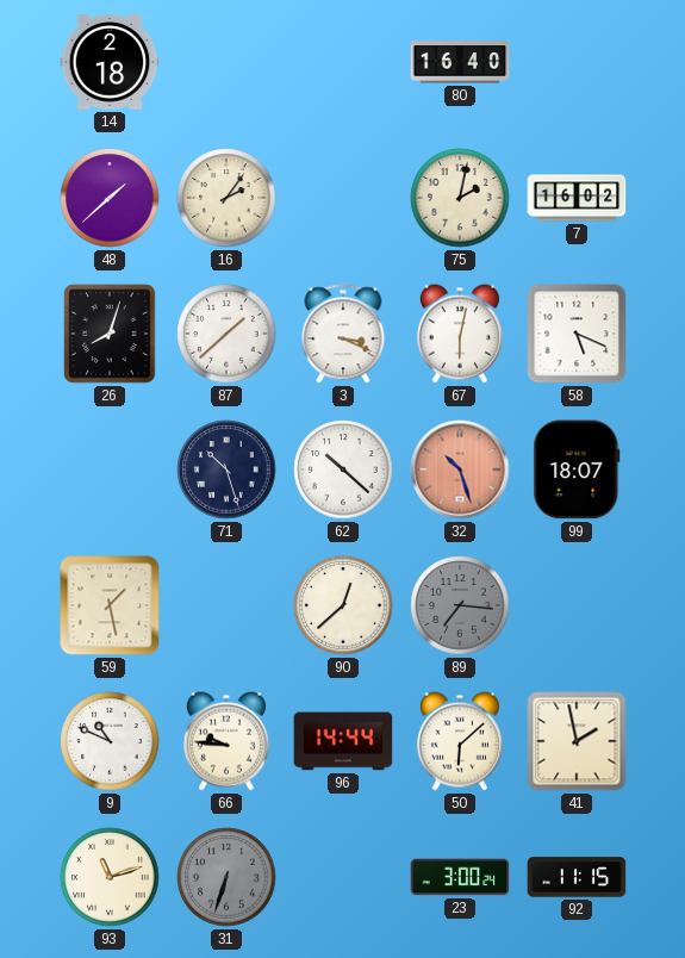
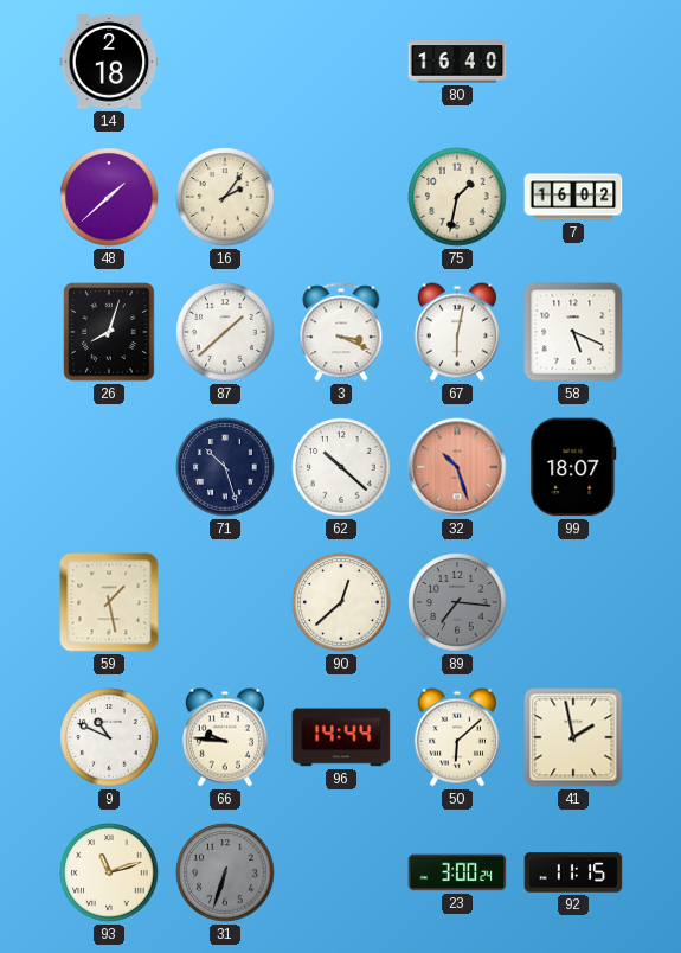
75: 2:02 -> 1:32
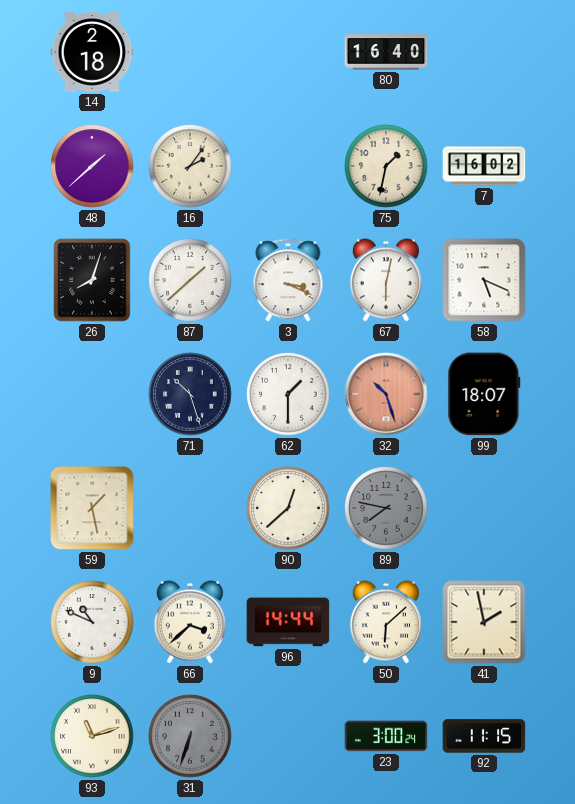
62: 10:22 -> 1:30
89: 7:16 -> 7:47
66: 9:46 -> 3:38
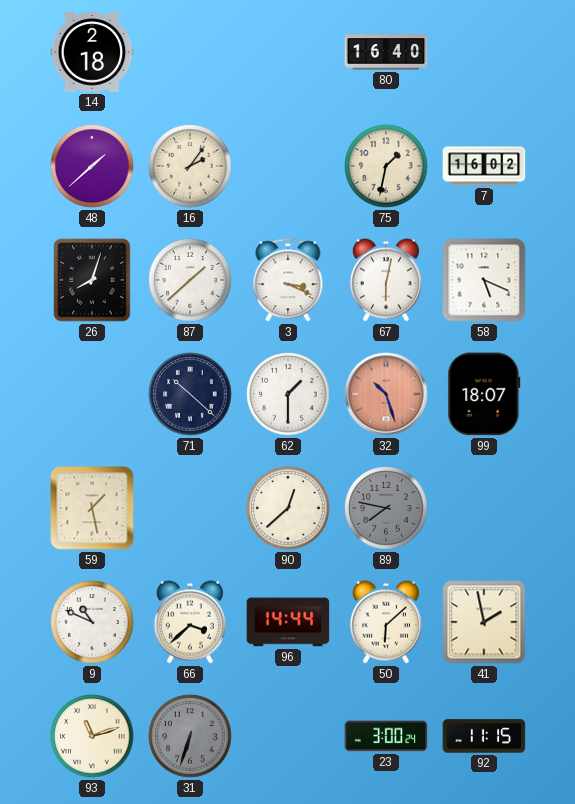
71: 10:27 -> 10:22
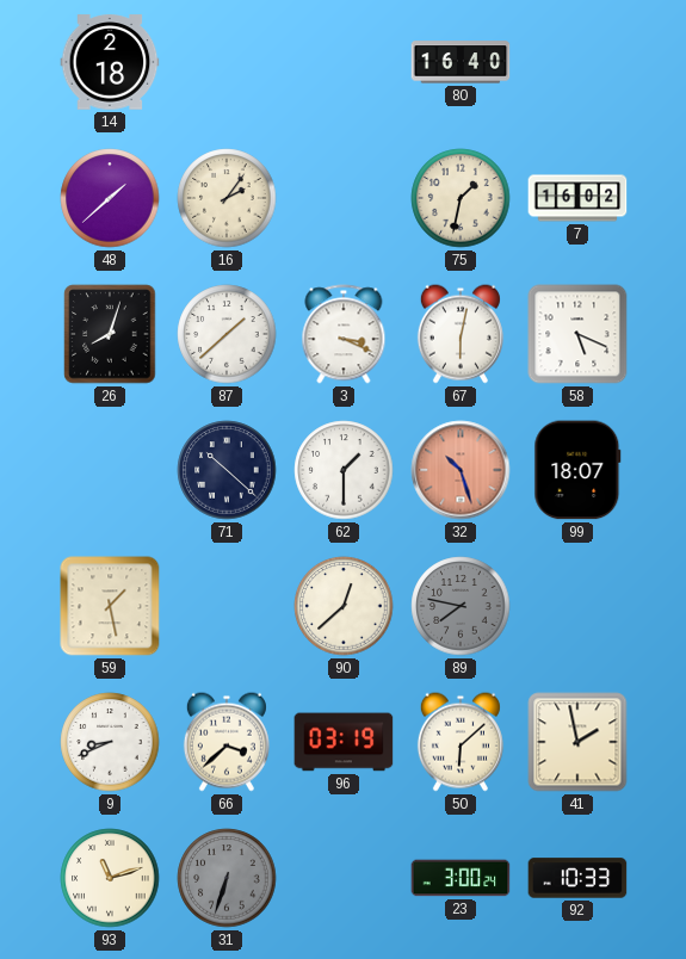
9: 10:49 -> 8:41
96: 14:44 -> 03:19
92: 11:15 -> 10:33
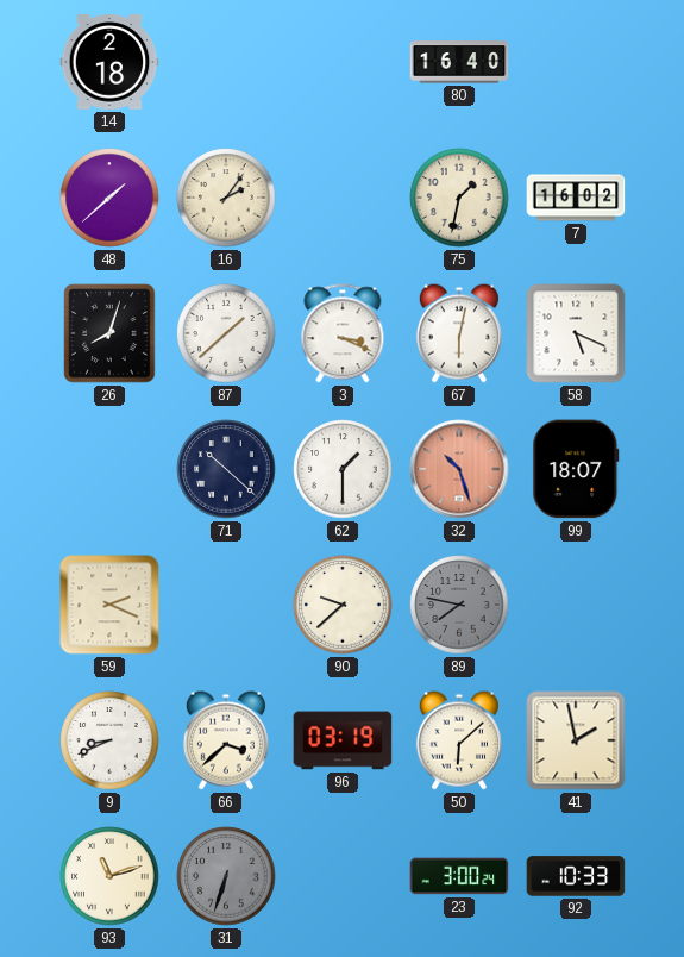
59: 1:28 -> 2:19
90: 12:38 -> 9:38
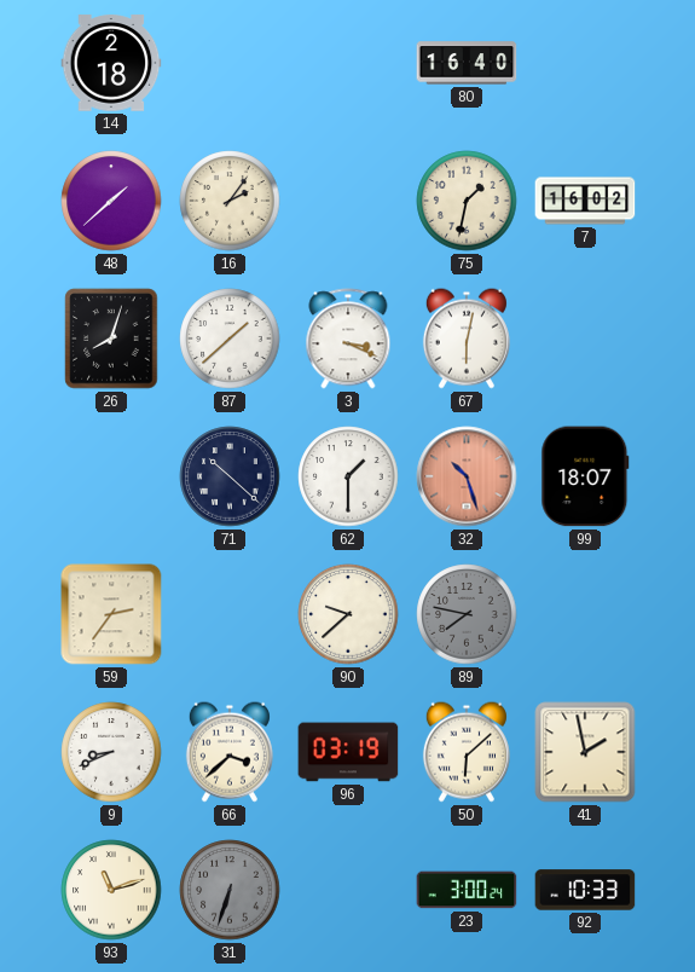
58: 5:19 -> none
59: 2:19 -> 2:36
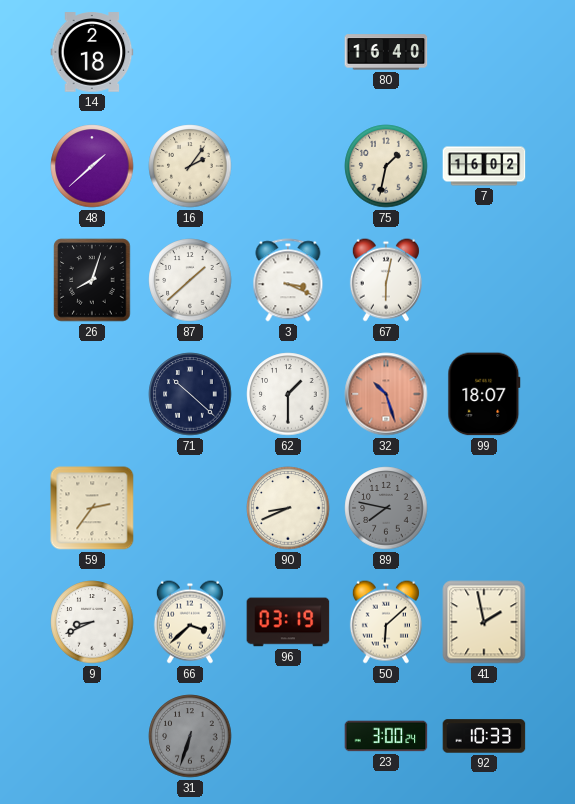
90: 9:38 -> 8:41
93: 11:12 -> none
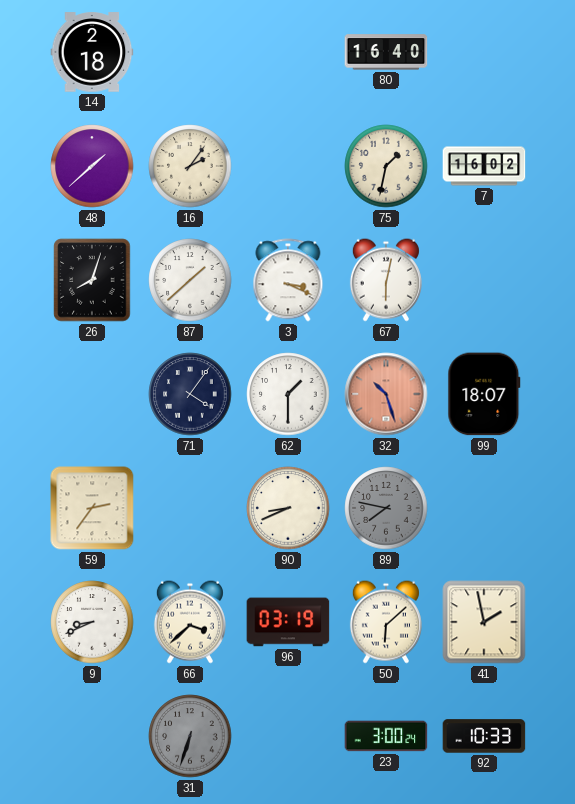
71: 10:22 -> 4:06
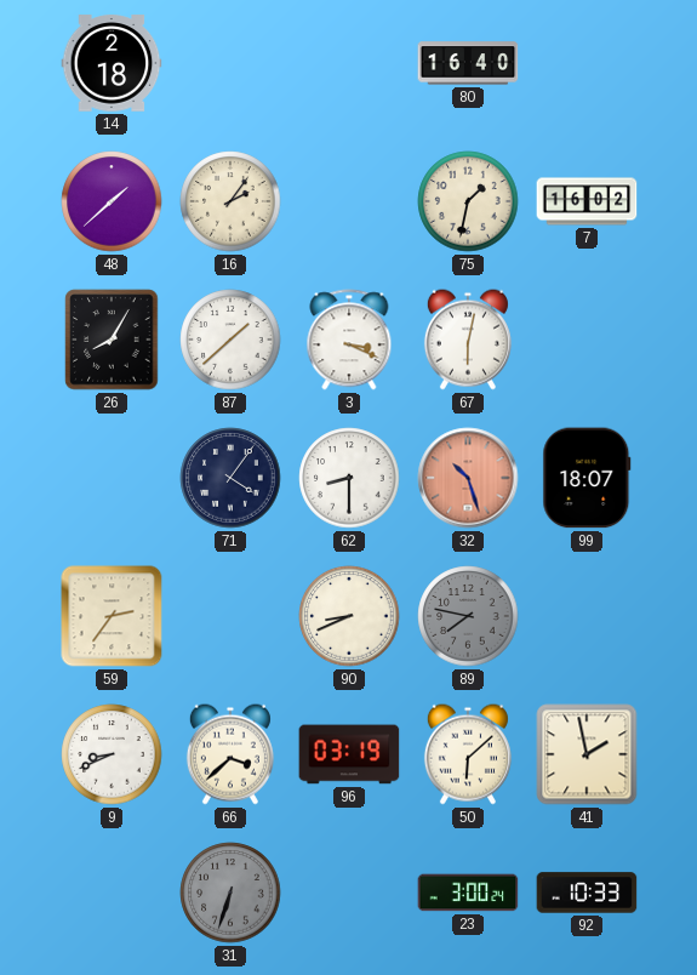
26: 8:03 -> 8:05
62: 1:30 -> 8:30
